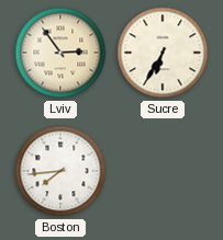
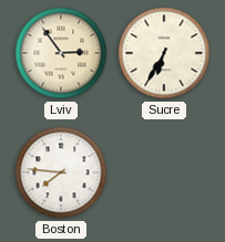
Boston: 7:44 -> 7:46
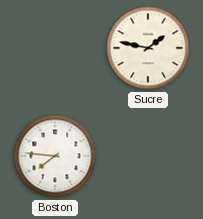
Lviv: 2:54 -> none
Sucre: 6:35 -> 1:47
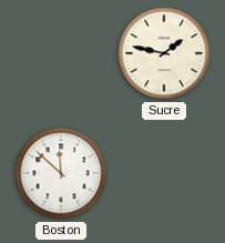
Boston: 7:46 -> 11:52
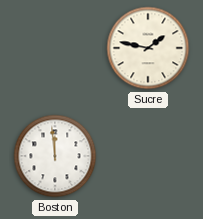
Boston: 11:52 -> 11:59
